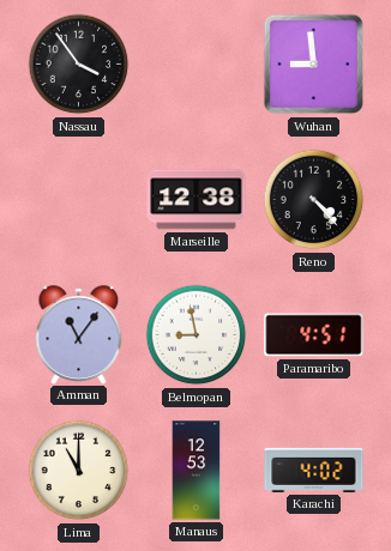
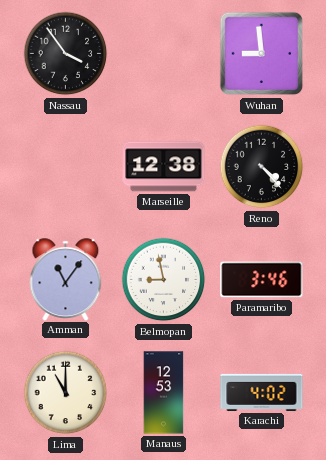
Paramaribo: 4:51 -> 3:46
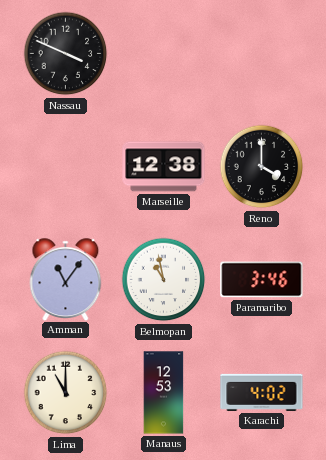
Nassau: 3:54 -> 3:49
Wuhan: 8:59 -> none
Reno: 4:23 -> 4:00
Belmopan: 8:58 -> 10:58
